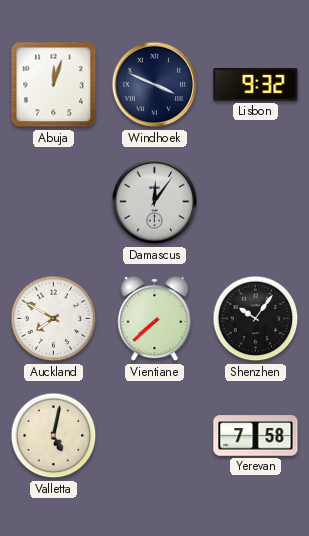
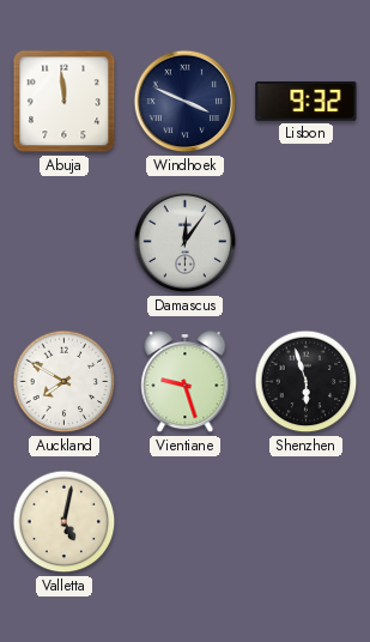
Abuja: 12:03 -> 11:59
Vientiane: 7:38 -> 9:27
Shenzhen: 10:06 -> 5:57
Yerevan: 7:58 -> none
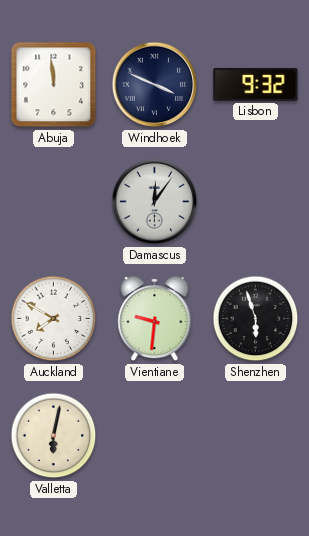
Vientiane: 9:27 -> 9:31
Valletta: 5:02 -> 6:02
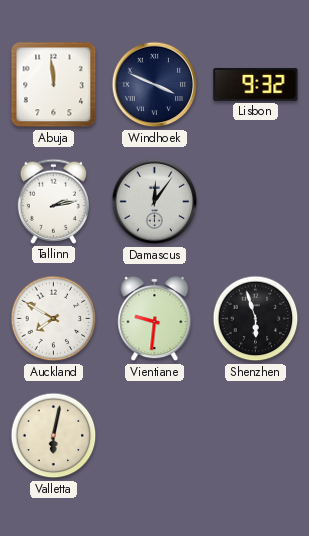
Tallinn: none -> 2:13
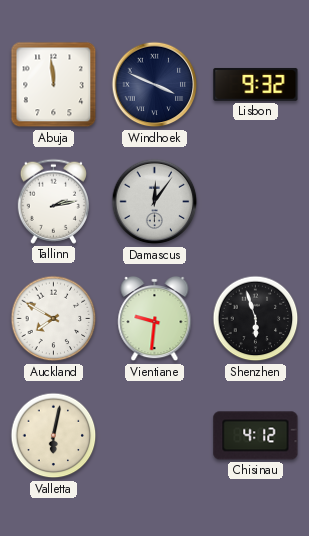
Chisinau: none -> 4:12
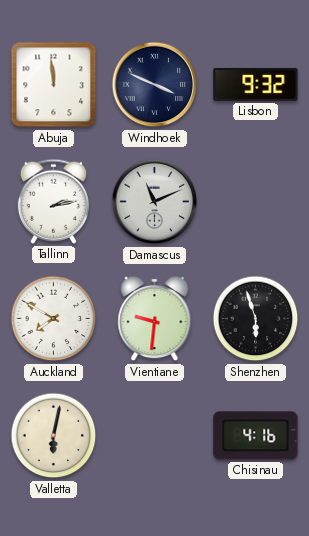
Damascus: 12:06 -> 11:11
Chisinau: 4:12 -> 4:16
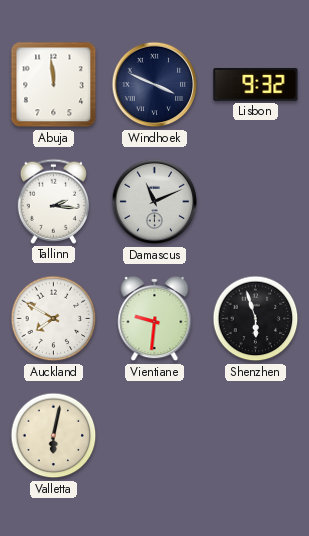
Tallinn: 2:13 -> 2:16
Chisinau: 4:16 -> none
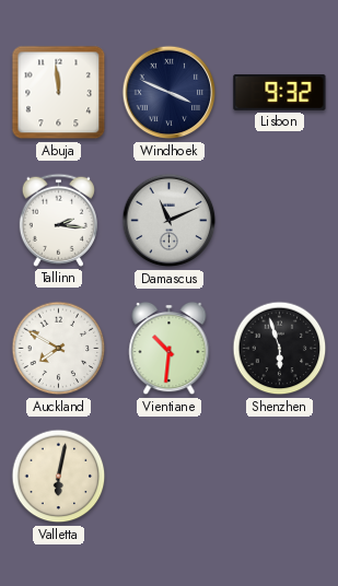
Vientiane: 9:31 -> 10:31
